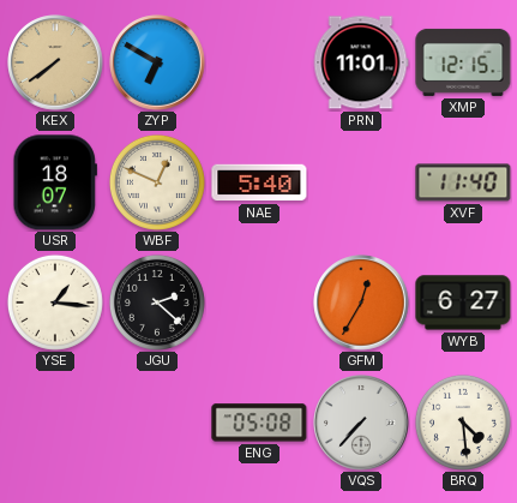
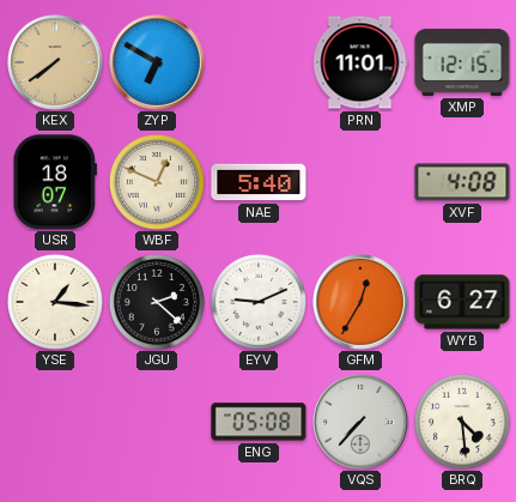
XVF: 11:40 -> 4:08
EYV: none -> 9:11
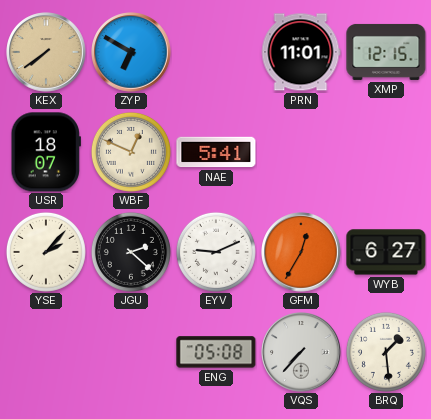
NAE: 5:40 -> 5:41
XVF: 4:08 -> none
YSE: 1:16 -> 2:07
BRQ: 4:29 -> 1:29
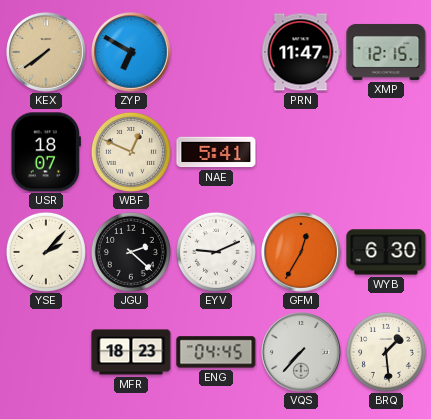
PRN: 11:01 -> 11:47
WYB: 6:27 -> 6:30
MFR: none -> 18:23
ENG: 05:08 -> 04:45
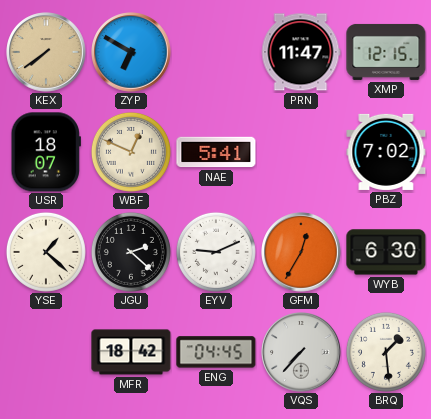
PBZ: none -> 7:02
YSE: 2:07 -> 1:22
MFR: 18:23 -> 18:42
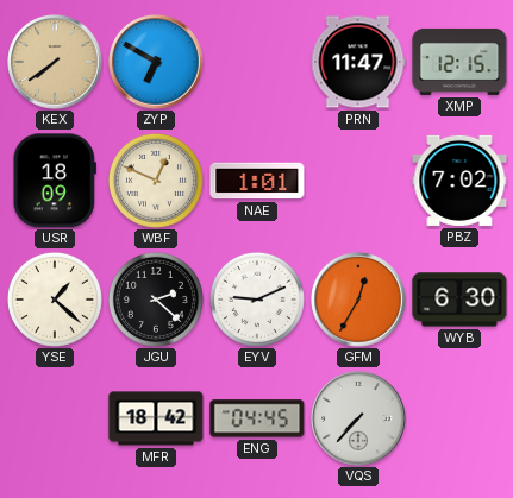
USR: 18:07 -> 18:09
NAE: 5:41 -> 1:01
BRQ: 1:29 -> none
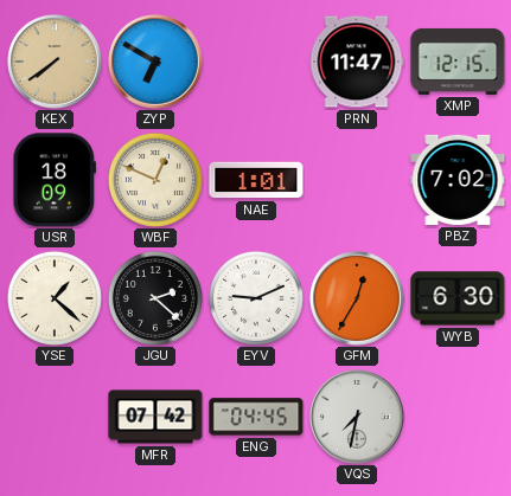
MFR: 18:42 -> 07:42
VQS: 7:37 -> 7:32
